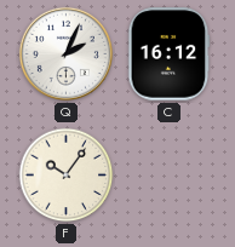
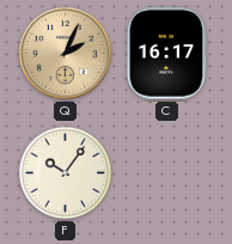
Q dial: white -> champagne
C: 16:12 -> 16:17
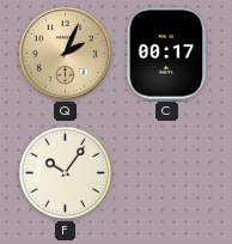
C: 16:17 -> 00:17
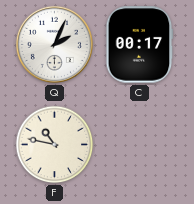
Q dial: champagne -> white
F: 10:06 -> 10:47
